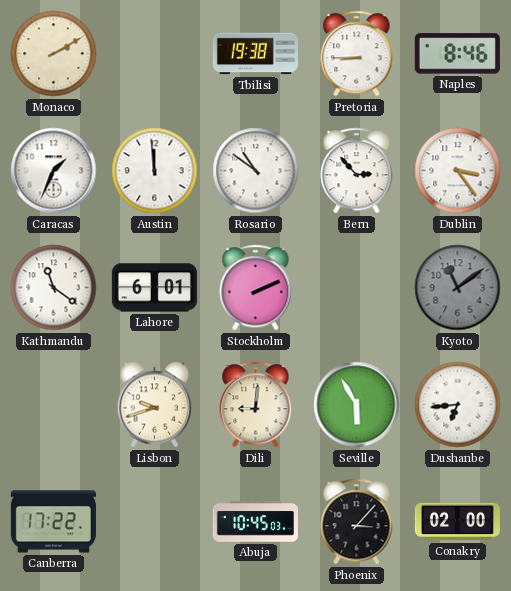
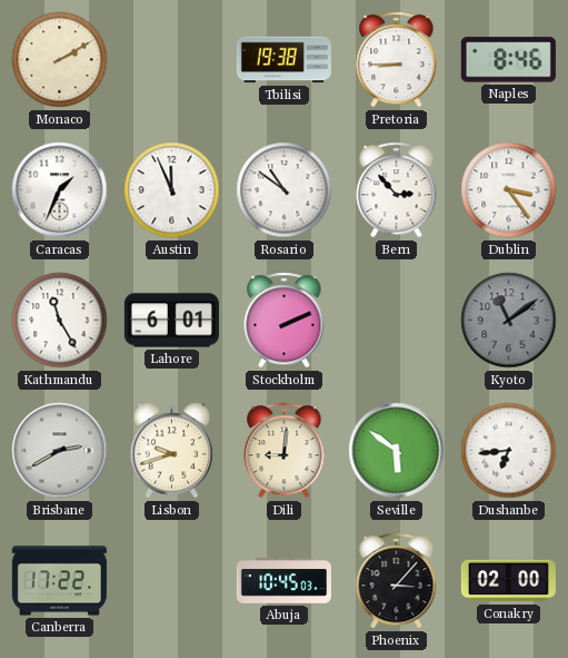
Austin: 11:59 -> 11:56
Kathmandu: 11:21 -> 11:25
Brisbane: none -> 2:40
Seville: 5:55 -> 5:51
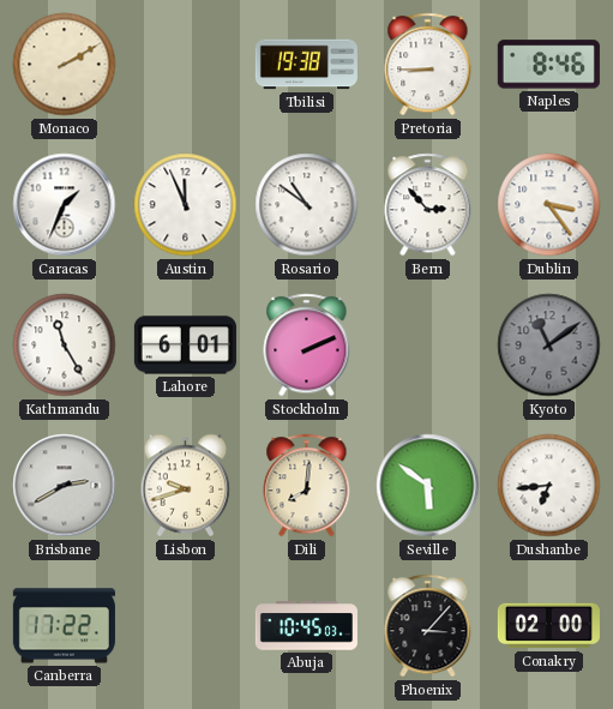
Dili: 9:01 -> 8:01
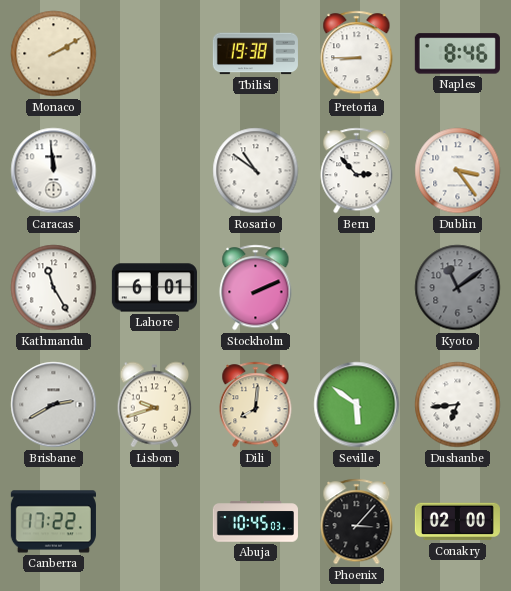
Caracas: 1:34 -> 11:59
Austin: 11:56 -> none
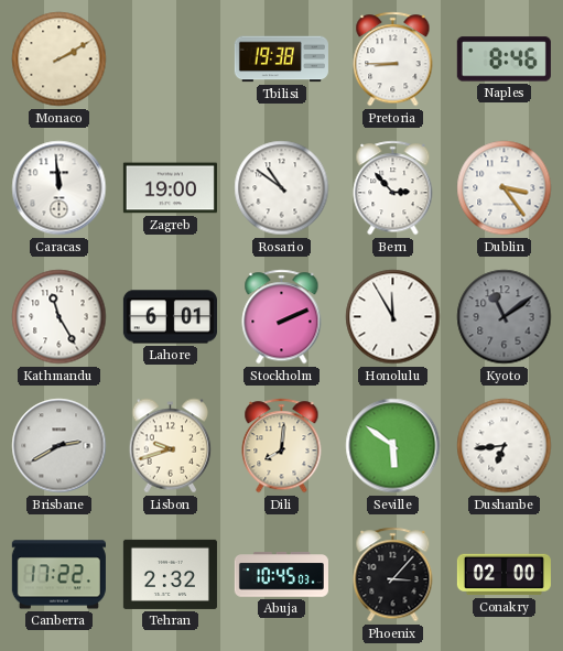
Zagreb: none -> 19:00
Honolulu: none -> 11:55
Tehran: none -> 2:32
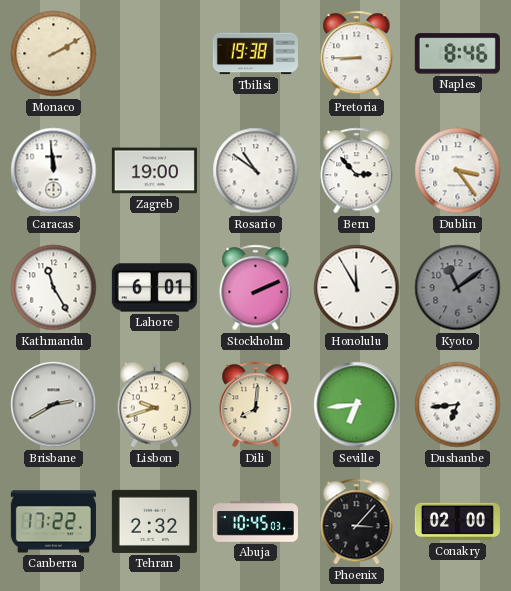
Seville: 5:51 -> 6:44
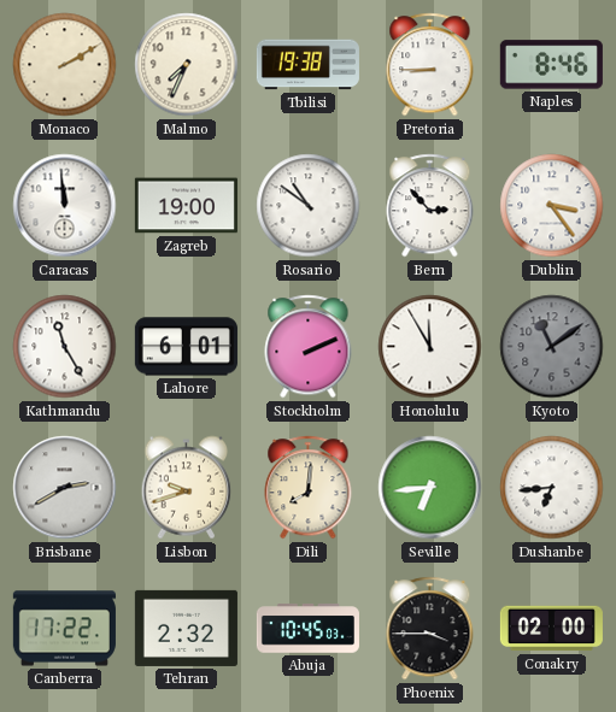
Malmo: none -> 7:34
Phoenix: 3:07 -> 3:45
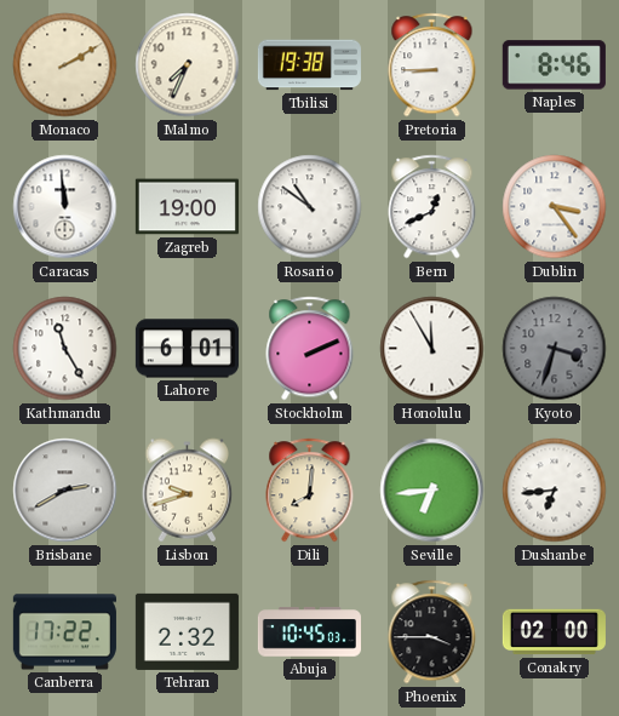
Bern: 2:53 -> 12:41
Kyoto: 11:09 -> 3:33
